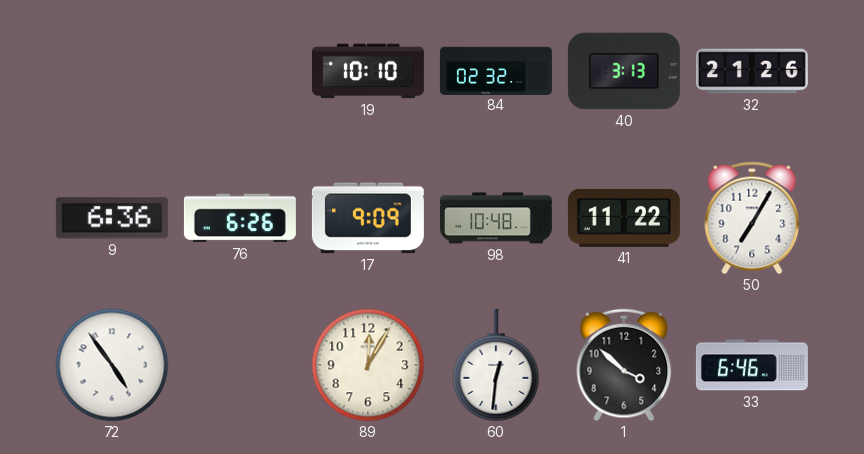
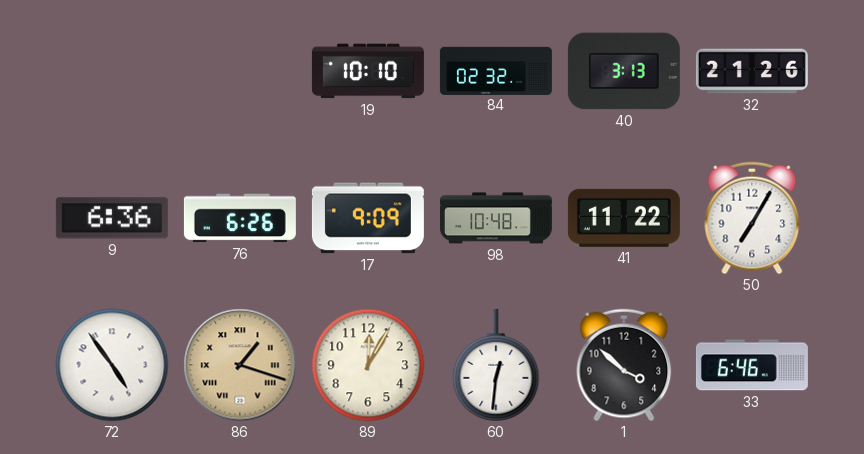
86: none -> 1:18
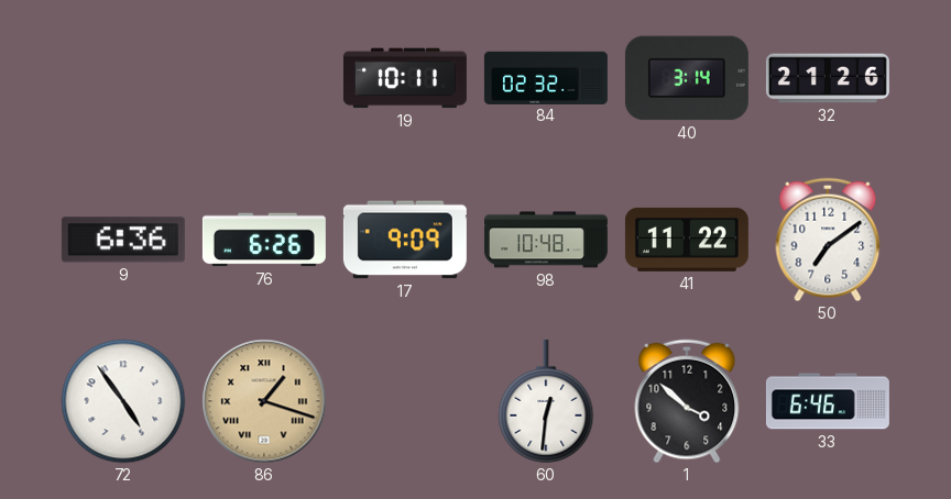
19: 10:10 -> 10:11
40: 3:13 -> 3:14
50: 7:05 -> 7:09
89: 12:05 -> none
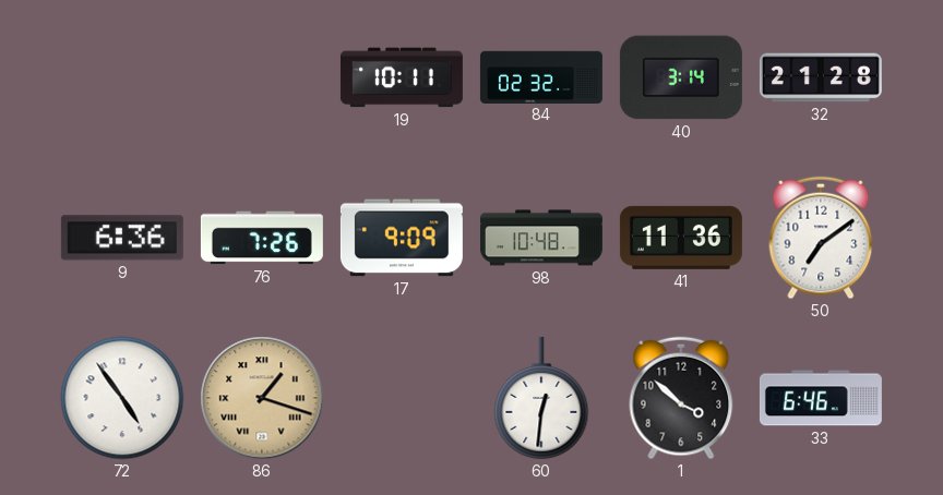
32: 21:26 -> 21:28
76: 6:26 -> 7:26
41: 11:22 -> 11:36
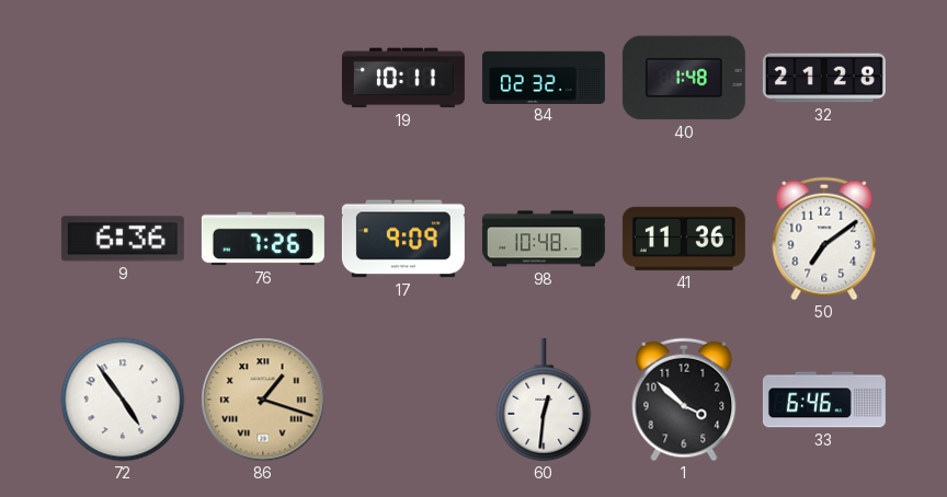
40: 3:14 -> 1:48
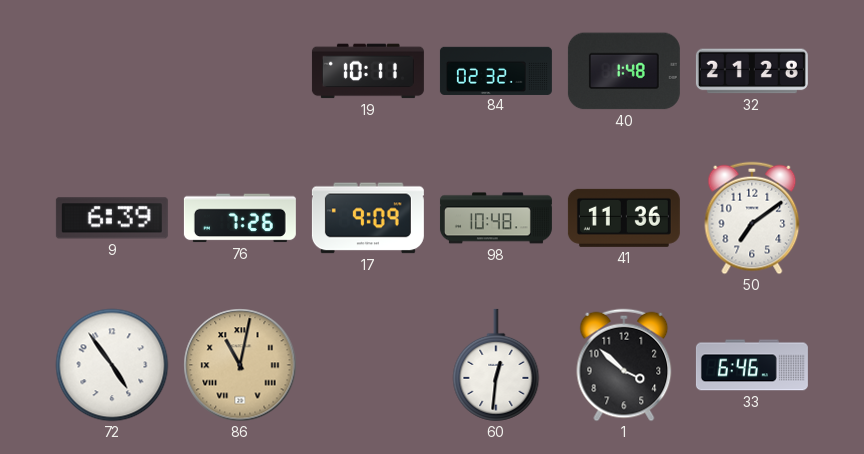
9: 6:36 -> 6:39
86: 1:18 -> 11:02
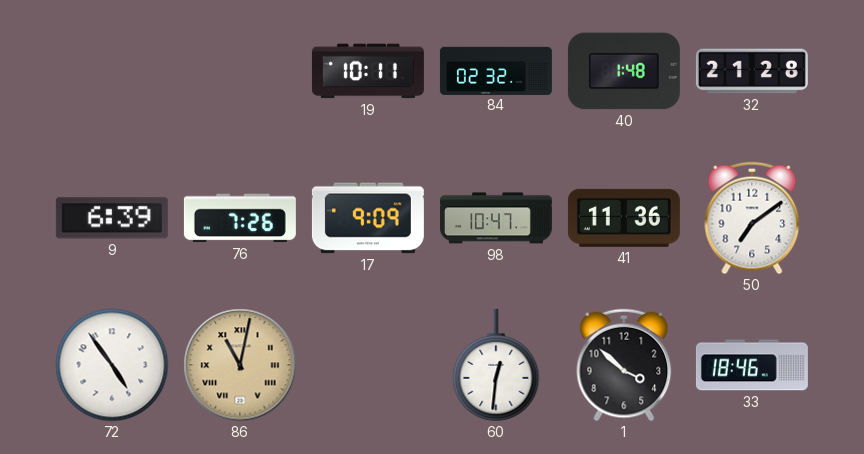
98: 10:48 -> 10:47
33: 6:46 -> 18:46
